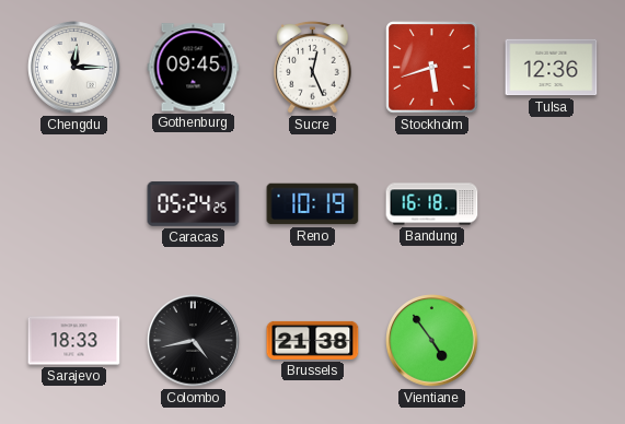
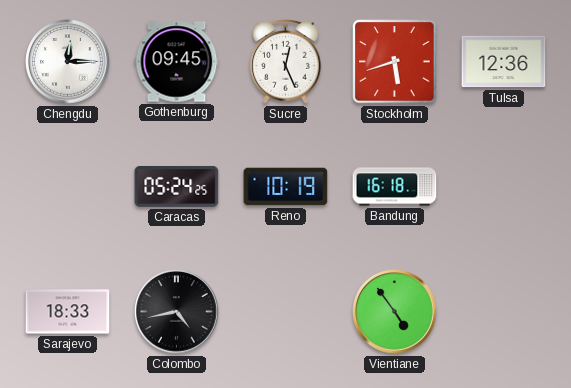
Brussels: 21:38 -> none
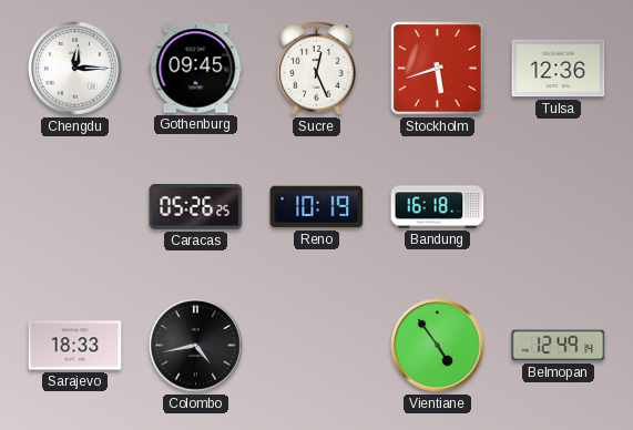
Caracas: 05:24 -> 05:26
Belmopan: none -> 12:49
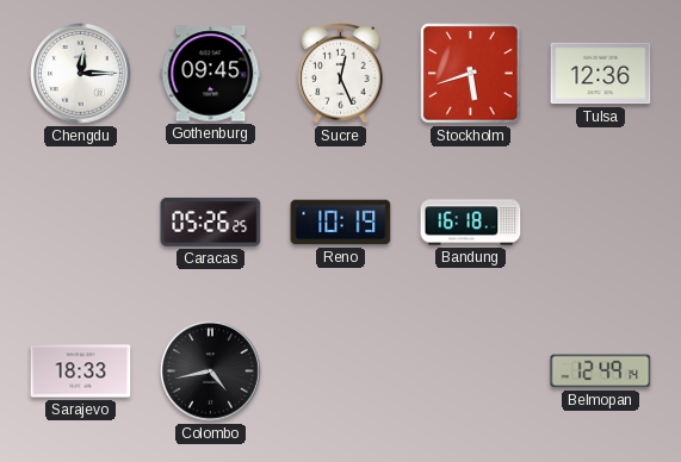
Vientiane: 4:54 -> none
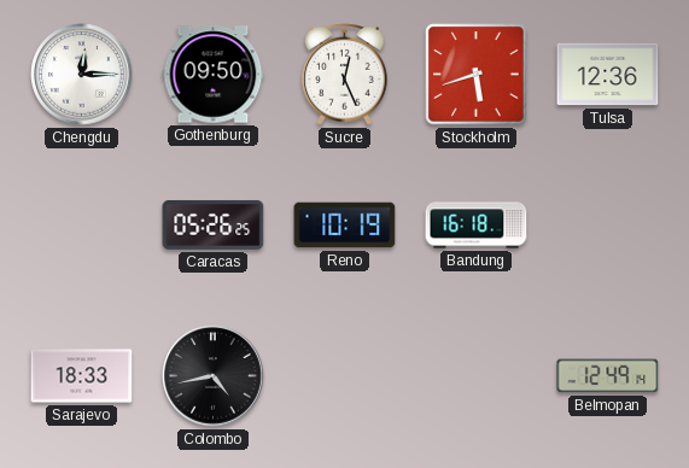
Gothenburg: 09:45 -> 09:50
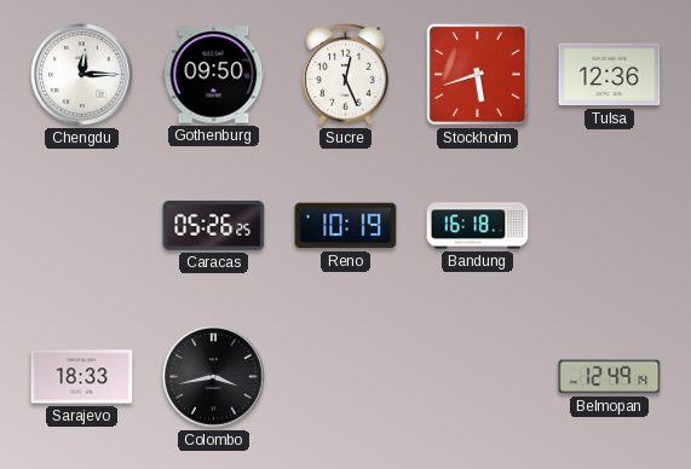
Colombo: 4:43 -> 3:43
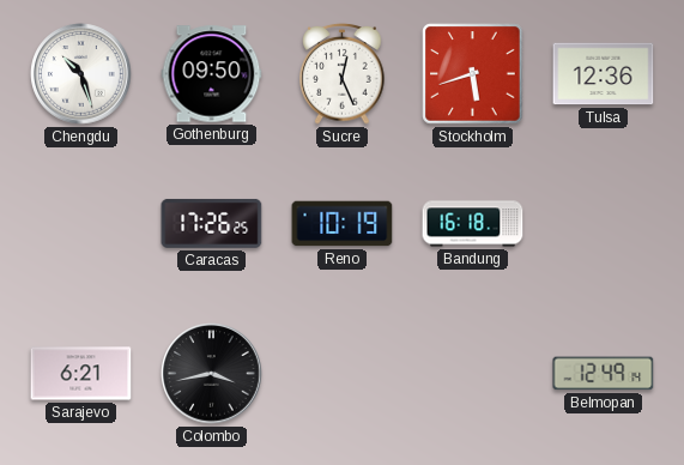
Chengdu: 12:15 -> 10:27
Caracas: 05:26 -> 17:26
Sarajevo: 18:33 -> 6:21
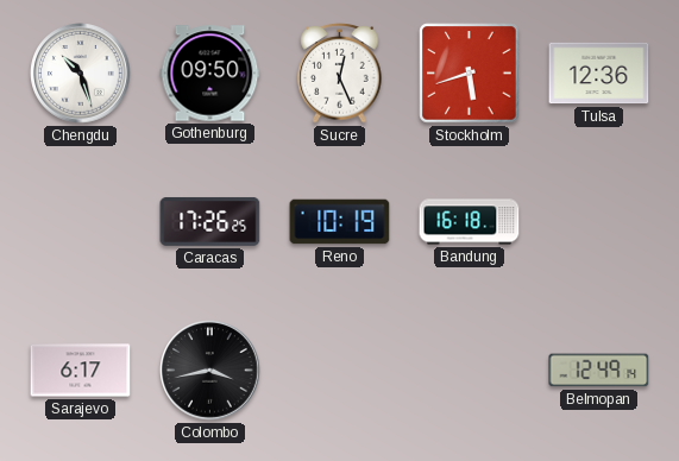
Sarajevo: 6:21 -> 6:17
